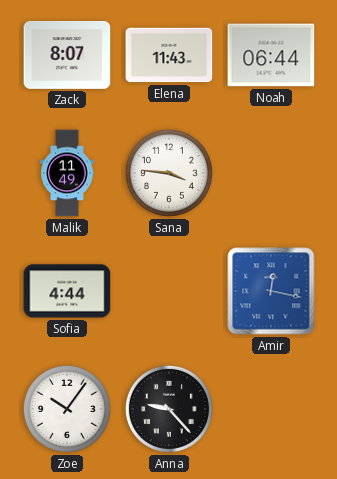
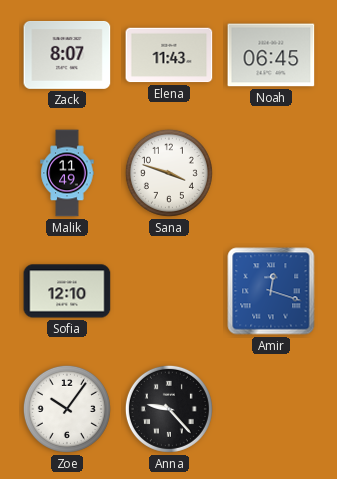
Noah: 06:44 -> 06:45
Sana: 3:46 -> 3:48
Sofia: 4:44 -> 12:10
Amir: 12:17 -> 12:18
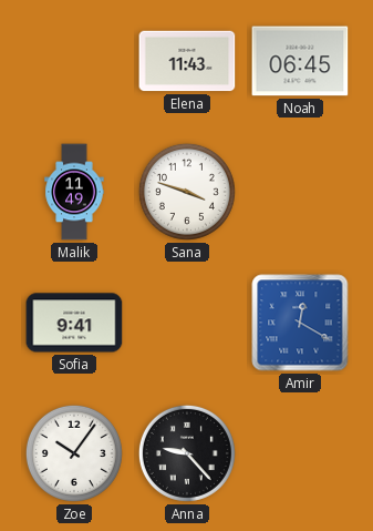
Zack: 8:07 -> none
Sofia: 12:10 -> 9:41
Amir: 12:18 -> 12:20
